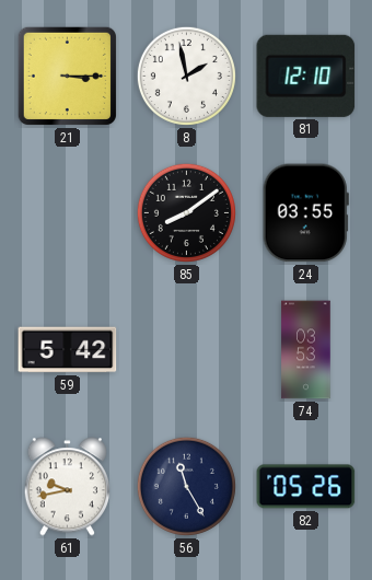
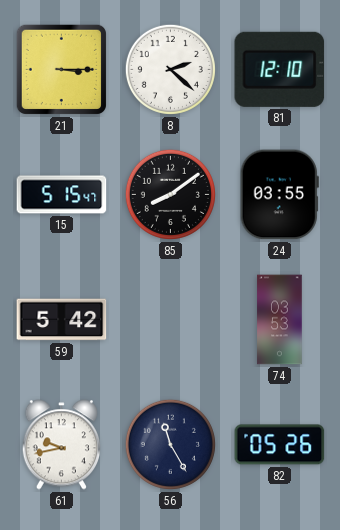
8: 1:58 -> 2:22
15: none -> 5:15
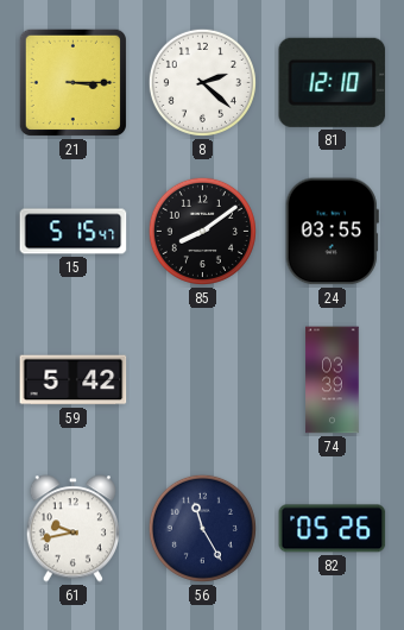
74: 03:53 -> 03:39
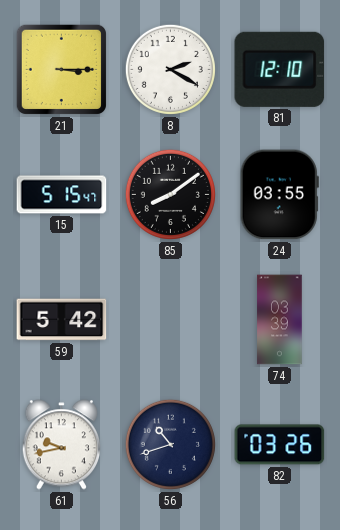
8: 2:22 -> 2:20
56: 11:25 -> 10:42
82: 05:26 -> 03:26
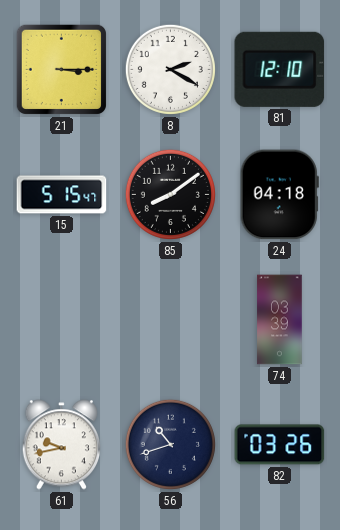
24: 03:55 -> 04:18
59: 5:42 -> none
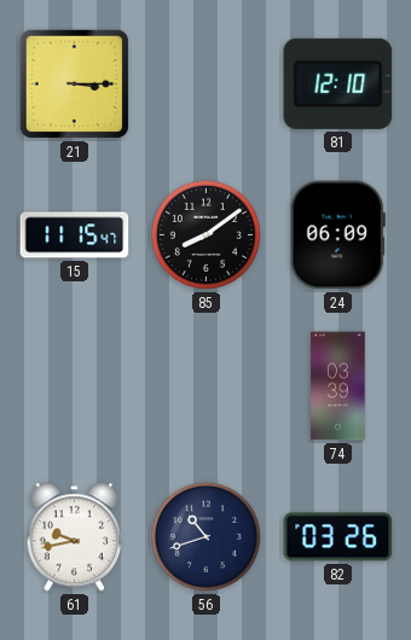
8: 2:20 -> none
15: 5:15 -> 11:15
24: 04:18 -> 06:09
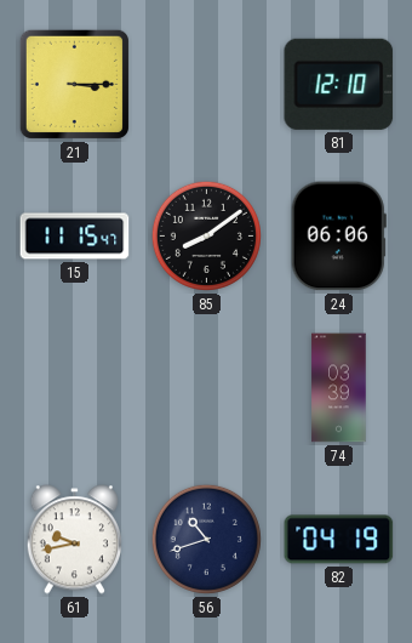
24: 06:09 -> 06:06
82: 03:26 -> 04:19
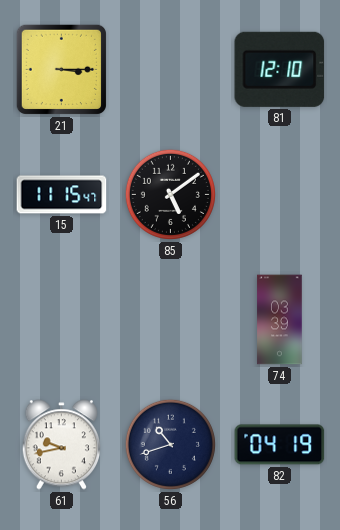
85: 8:09 -> 5:09
24: 06:06 -> none
